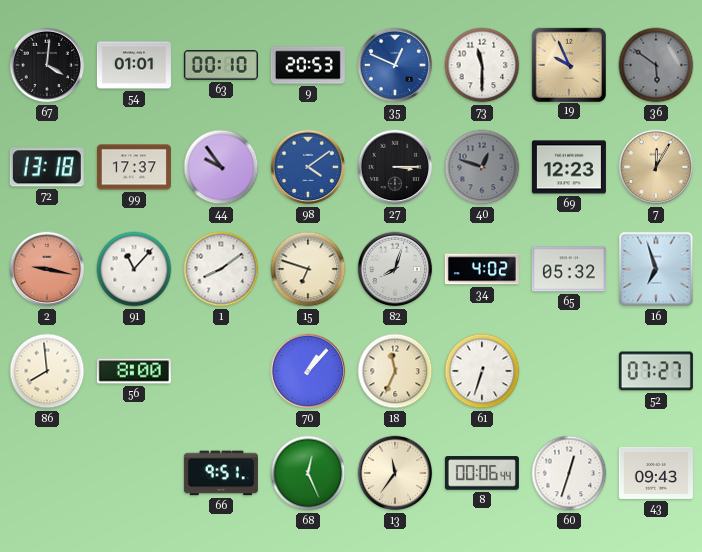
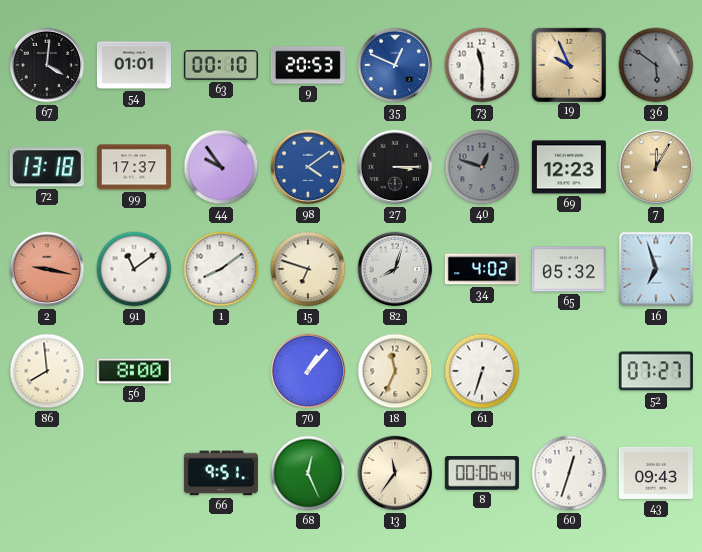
91: 11:07 -> 11:09
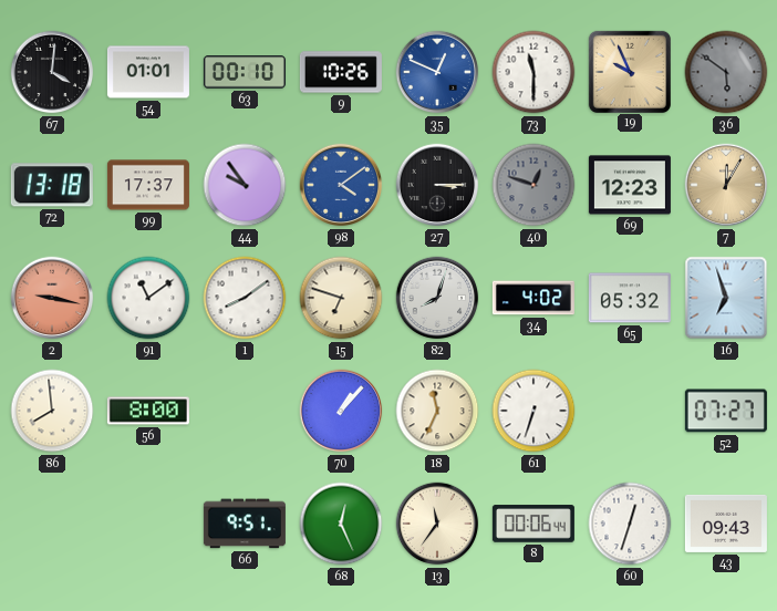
9: 20:53 -> 10:26
